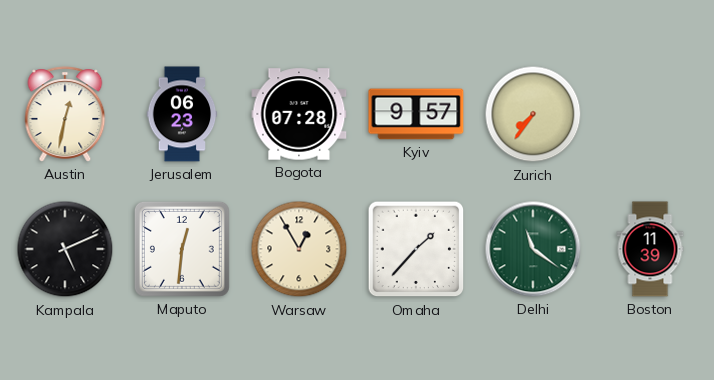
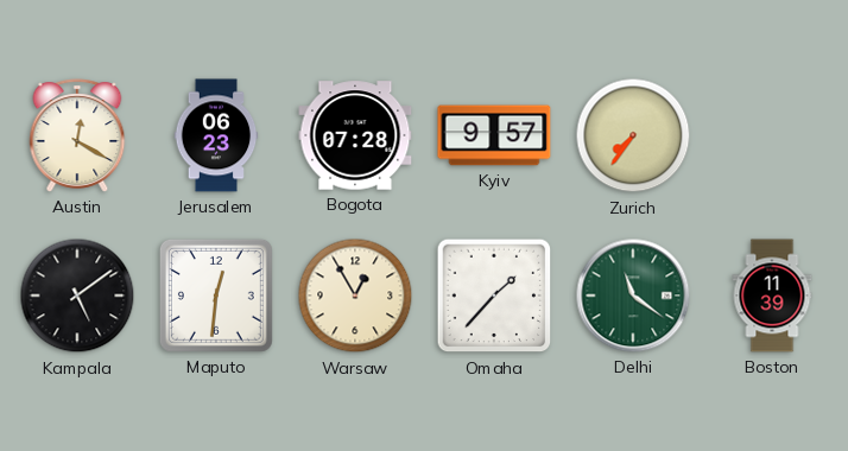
Austin: 12:32 -> 12:20
Kampala: 5:11 -> 5:09
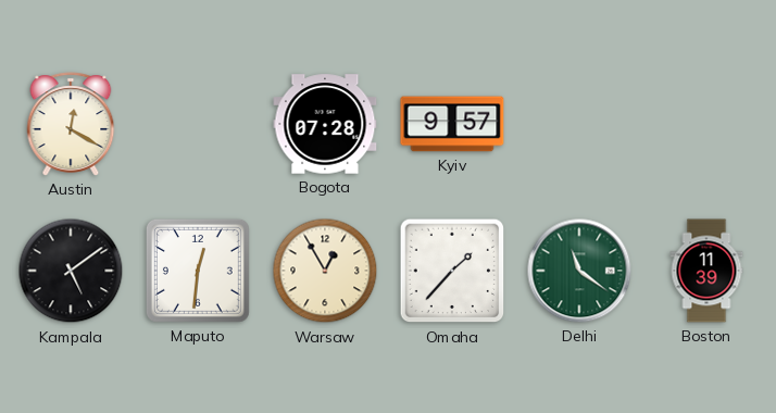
Jerusalem: 06:23 -> none
Zurich: 7:36 -> none
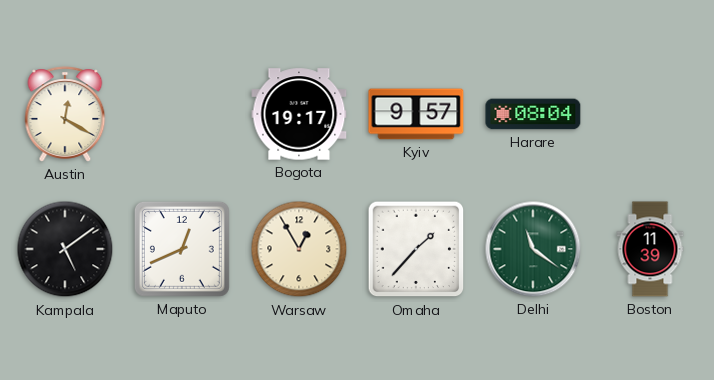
Bogota: 07:28 -> 19:17
Harare: none -> 08:04
Maputo: 12:31 -> 12:41
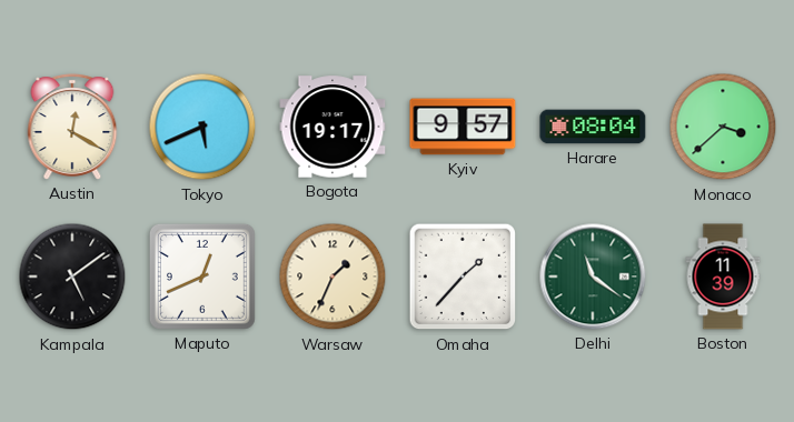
Tokyo: none -> 5:41
Monaco: none -> 3:38
Warsaw: 12:55 -> 1:34
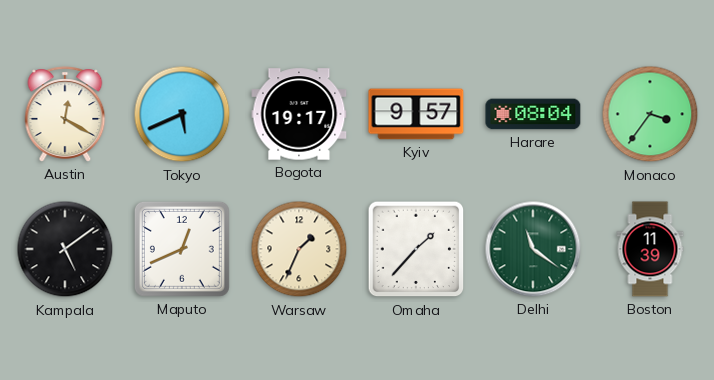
Monaco: 3:38 -> 3:36
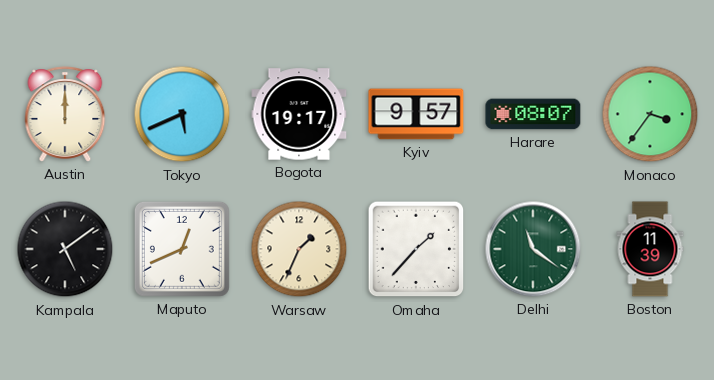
Austin: 12:20 -> 12:00
Harare: 08:04 -> 08:07
